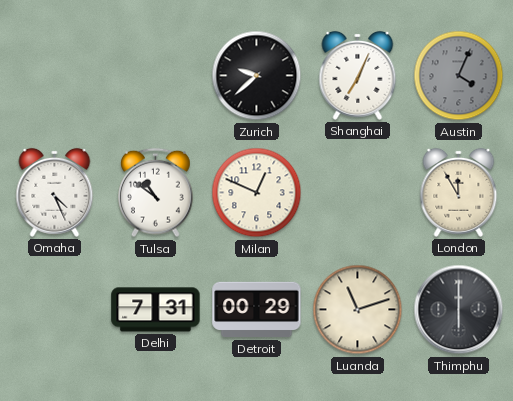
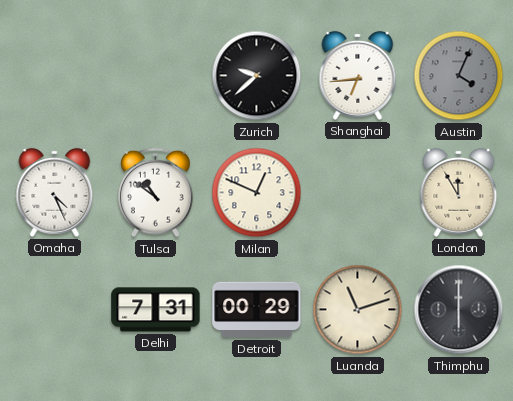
Shanghai: 7:04 -> 6:44
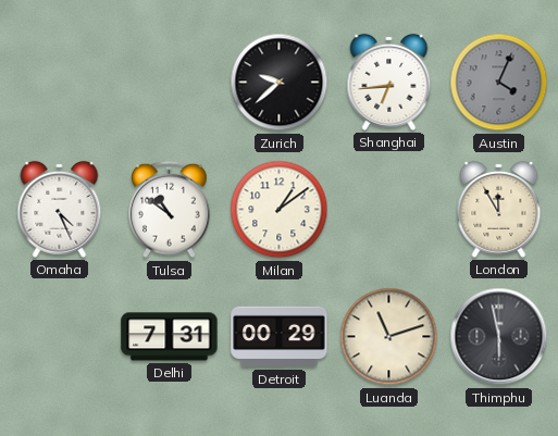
Milan: 12:49 -> 1:09
Thimphu: 6:00 -> 5:58
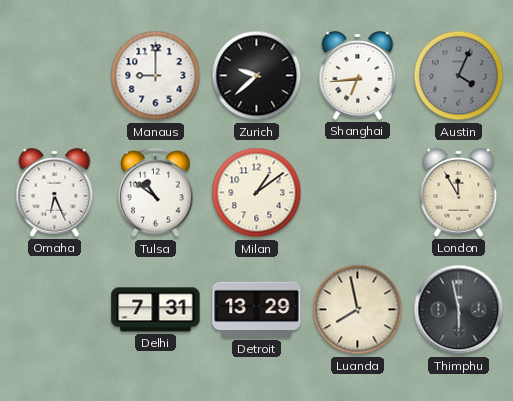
Manaus: none -> 9:00
Omaha: 4:26 -> 6:26
Detroit: 00:29 -> 13:29
Luanda: 11:12 -> 7:58
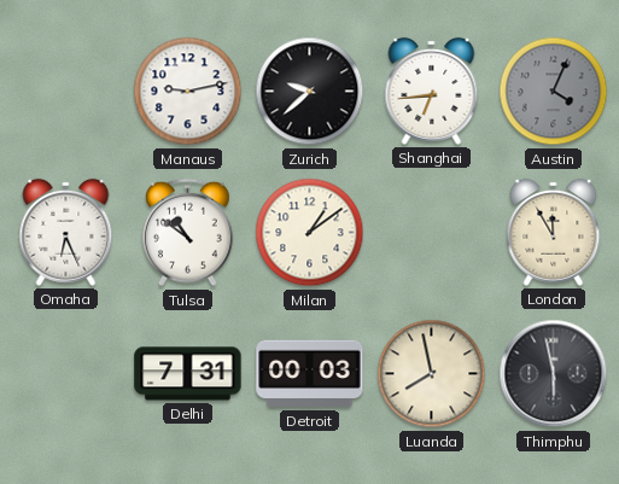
Manaus: 9:00 -> 9:13
Detroit: 13:29 -> 00:03
